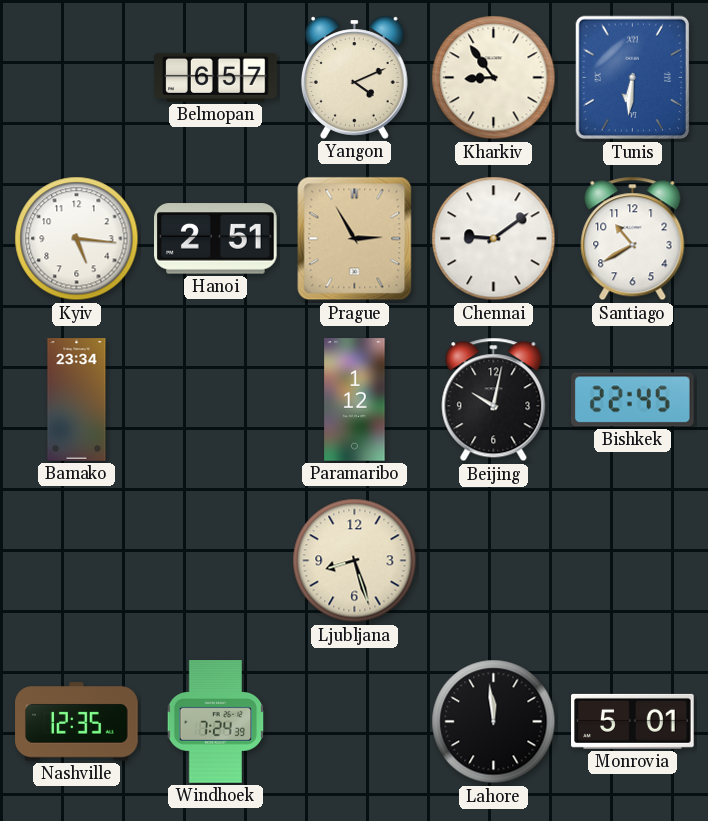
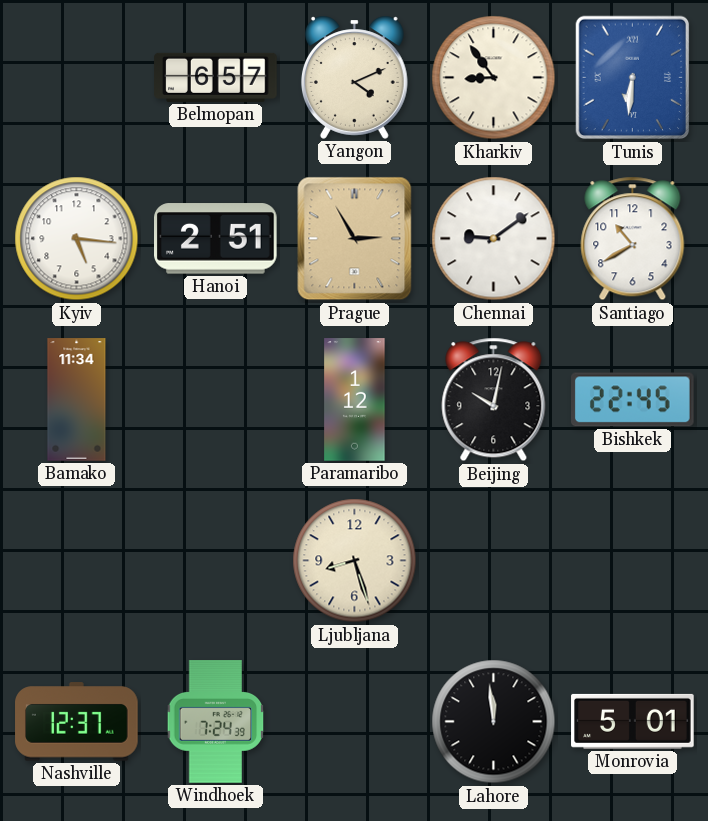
Bamako: 23:34 -> 11:34
Nashville: 12:35 -> 12:37
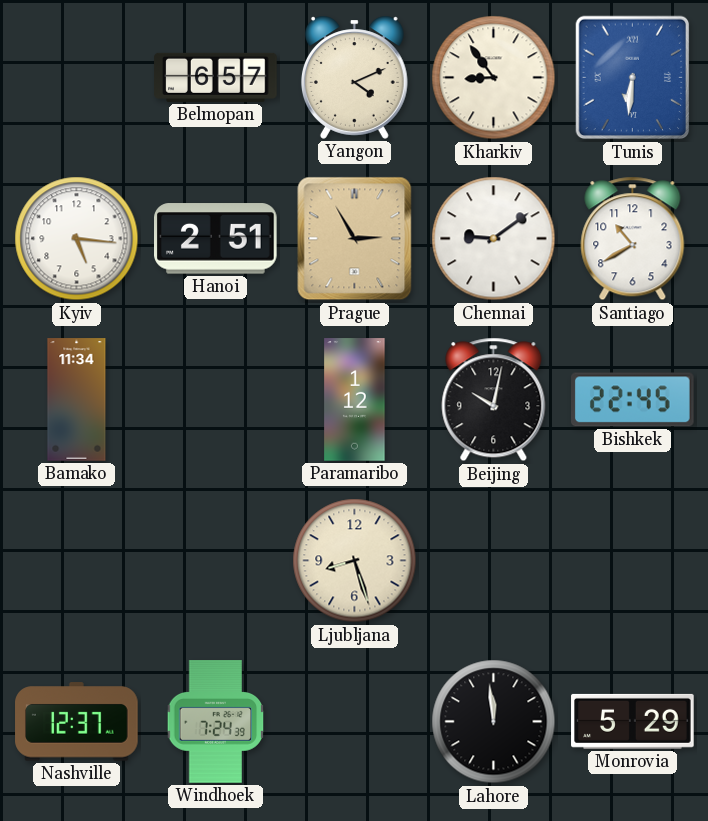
Monrovia: 5:01 -> 5:29
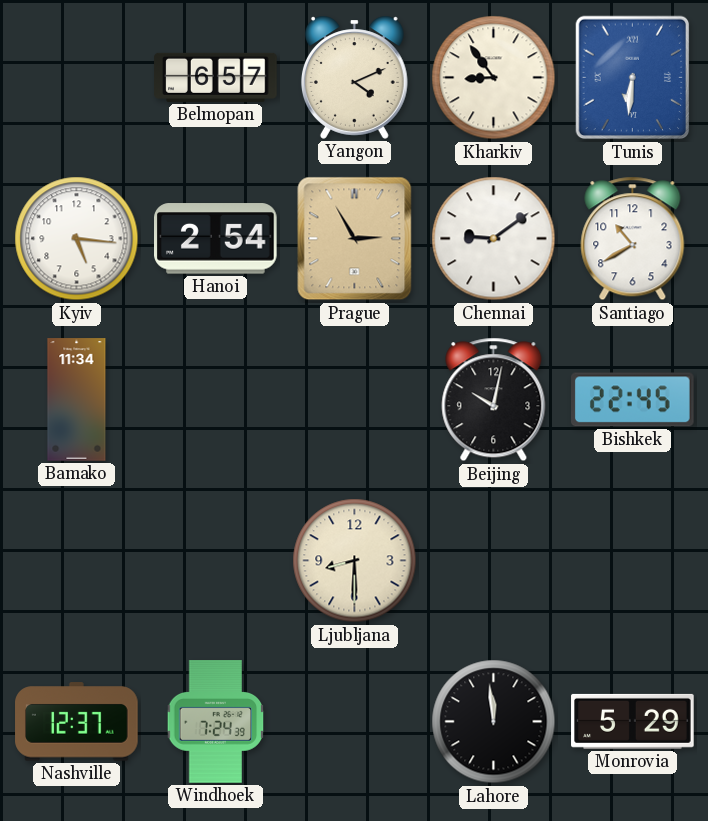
Hanoi: 2:51 -> 2:54
Paramaribo: 1:12 -> none
Ljubljana: 8:27 -> 8:30
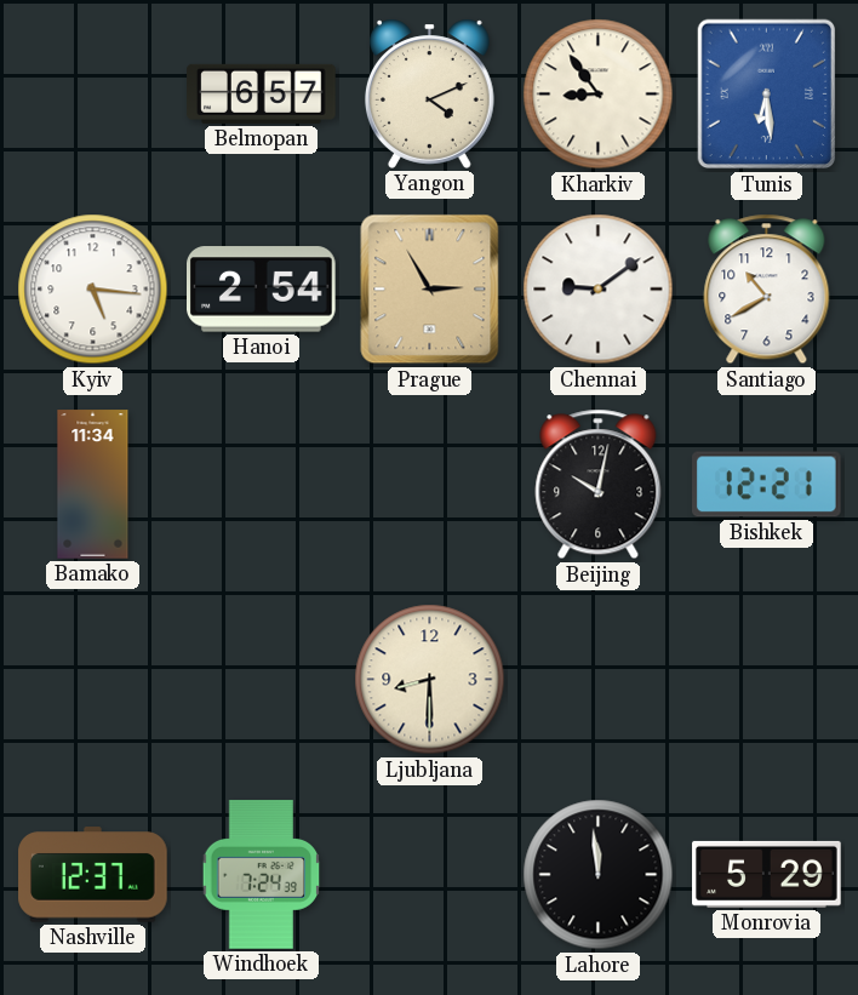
Tunis: 6:31 -> 6:29
Bishkek: 22:45 -> 12:21
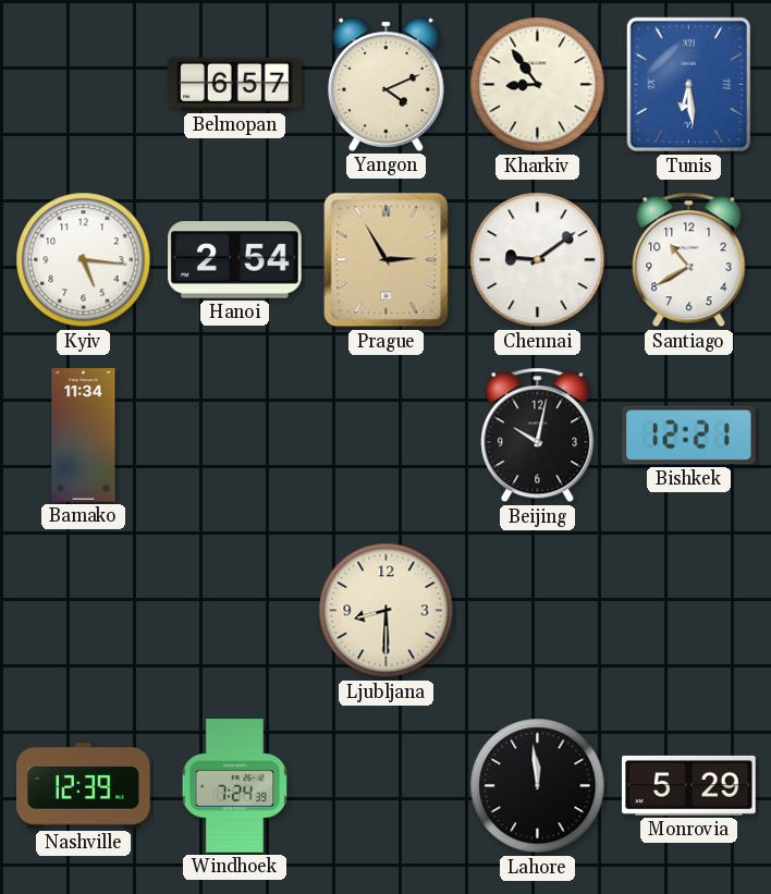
Nashville: 12:37 -> 12:39
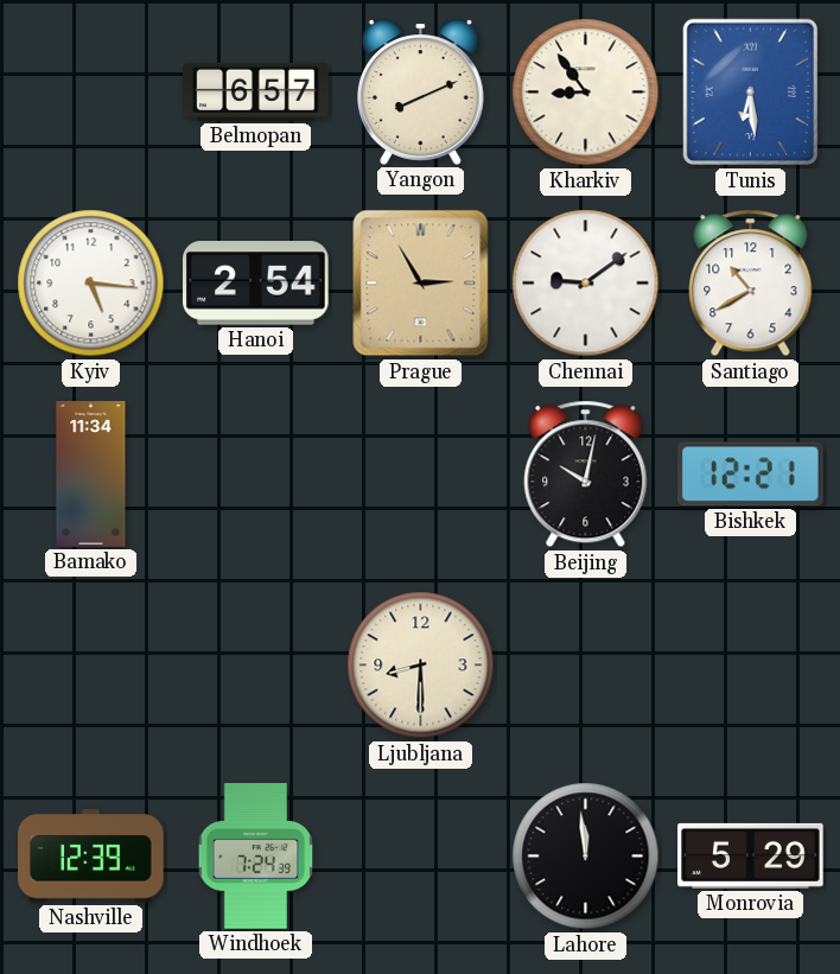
Yangon: 4:11 -> 8:11
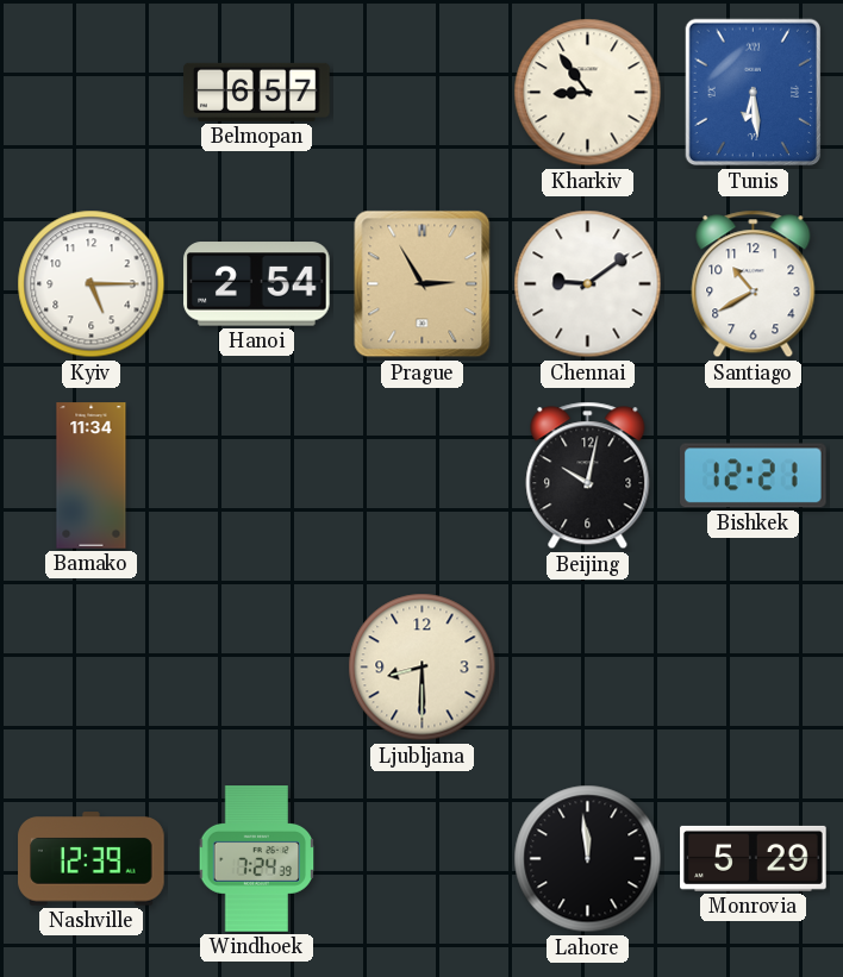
Yangon: 8:11 -> none
Kyiv: 5:16 -> 5:15
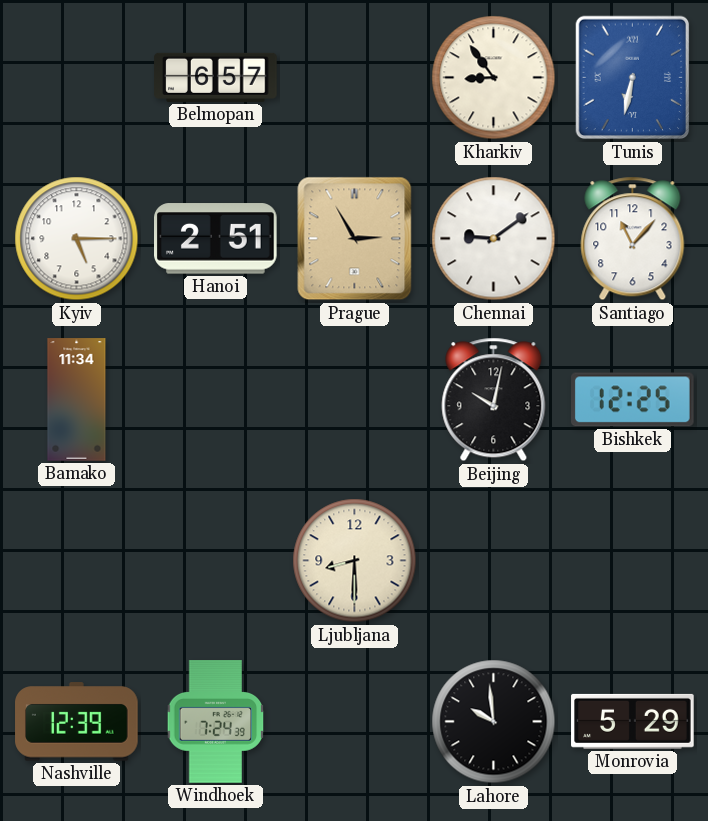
Tunis: 6:29 -> 6:32
Hanoi: 2:54 -> 2:51
Santiago: 10:40 -> 11:07
Bishkek: 12:21 -> 12:25
Lahore: 11:59 -> 9:59
